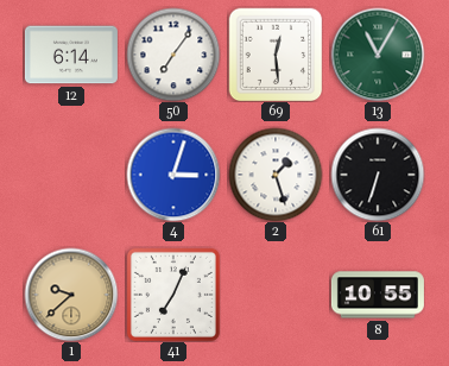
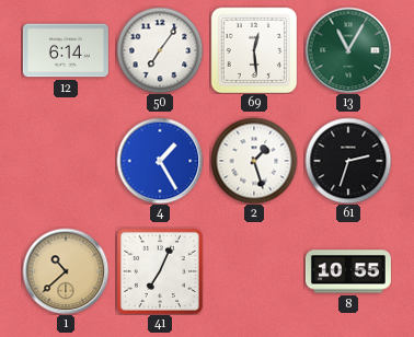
4: 3:03 -> 1:25
61: 6:33 -> 2:33
1: 9:38 -> 10:38
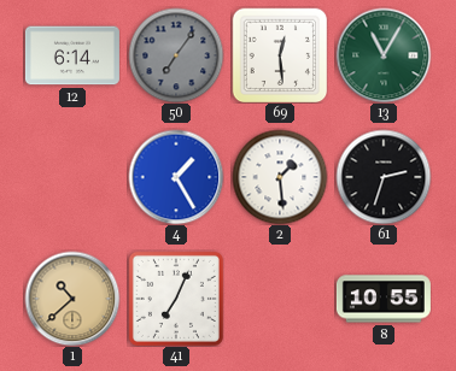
50 dial: white -> grey
2: 1:27 -> 1:29
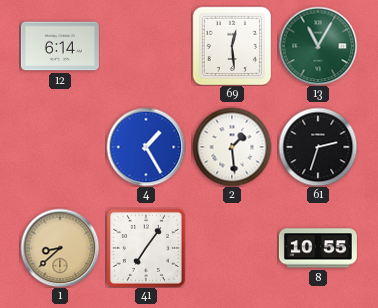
50: 7:06 -> none
1: 10:38 -> 8:38
41: 7:04 -> 7:06
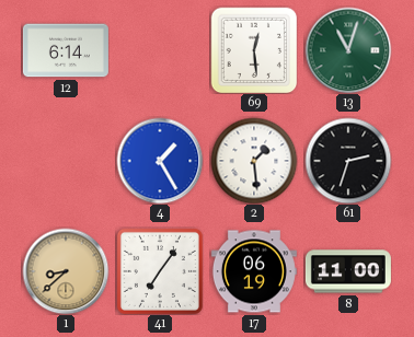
13: 11:05 -> 11:03
17: none -> 06:19
8: 10:55 -> 11:00
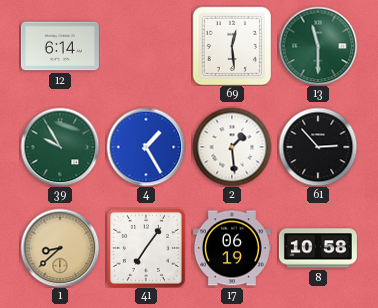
13: 11:03 -> 11:30
39: none -> 9:55
61: 2:33 -> 2:53
8: 11:00 -> 10:58
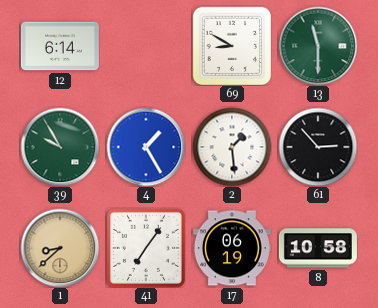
69: 12:29 -> 8:50
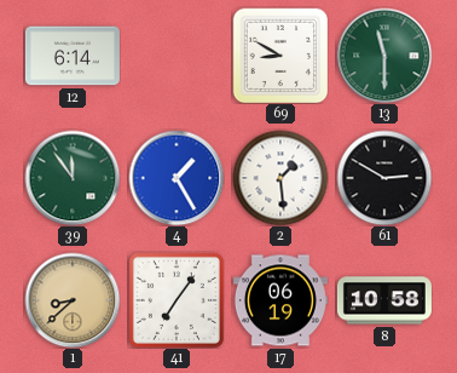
39: 9:55 -> 11:54
61: 2:53 -> 2:50
